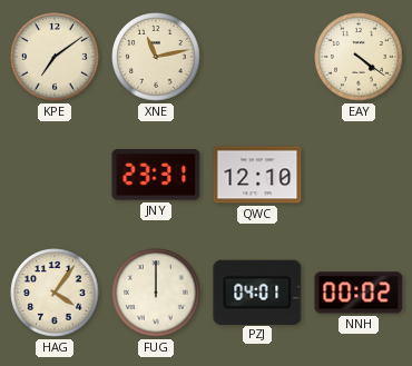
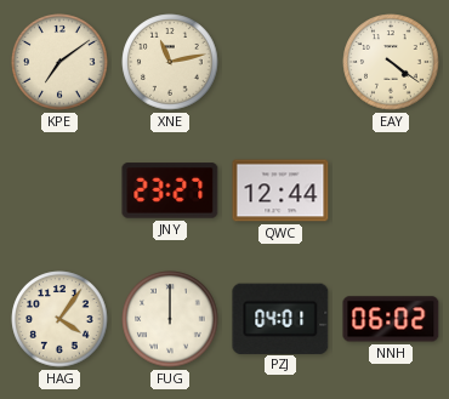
JNY: 23:31 -> 23:27
QWC: 12:10 -> 12:44
NNH: 00:02 -> 06:02
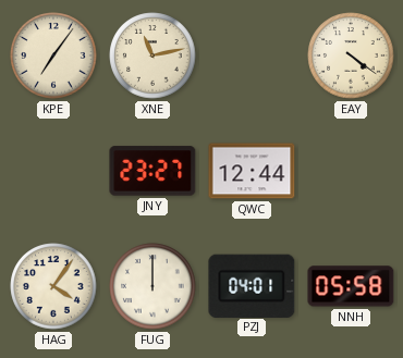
KPE: 7:09 -> 7:06
NNH: 06:02 -> 05:58
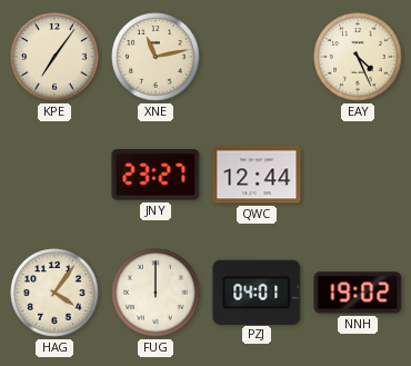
EAY: 4:21 -> 4:26
NNH: 05:58 -> 19:02
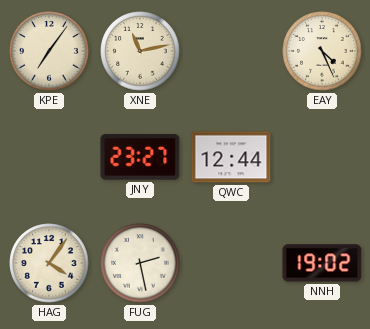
FUG: 12:00 -> 2:28
PZJ: 04:01 -> none
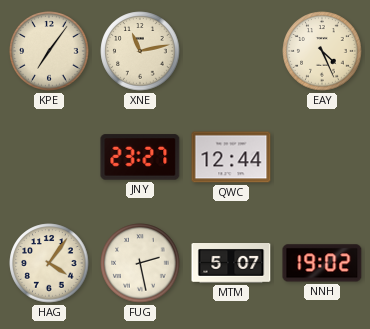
MTM: none -> 5:07
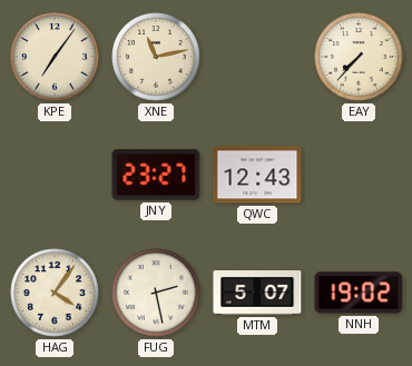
EAY: 4:26 -> 7:37
QWC: 12:44 -> 12:43
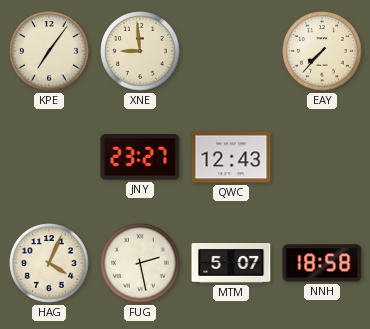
XNE: 11:13 -> 8:59
HAG: 4:06 -> 4:04
NNH: 19:02 -> 18:58
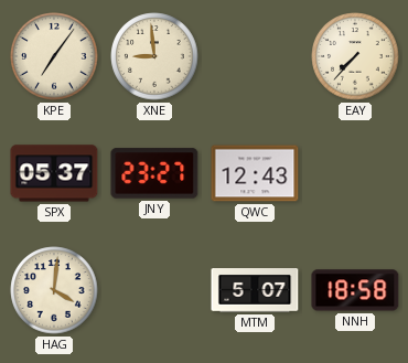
SPX: none -> 05:37
HAG: 4:04 -> 4:01
FUG: 2:28 -> none
